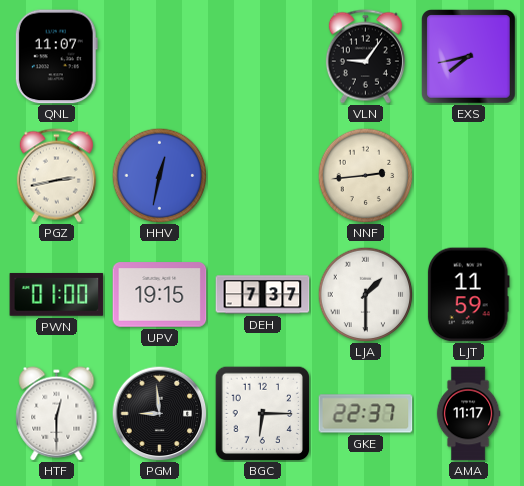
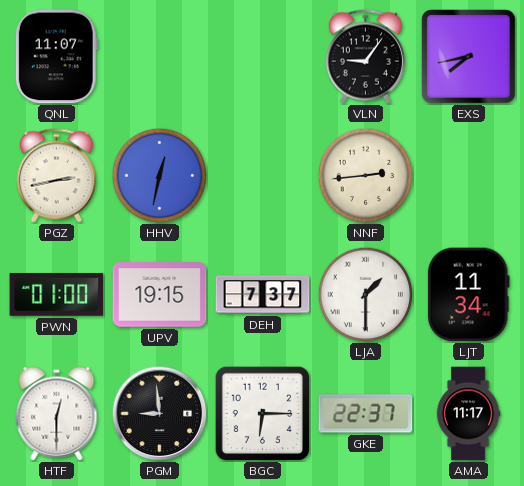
LJT: 11:59 -> 11:34
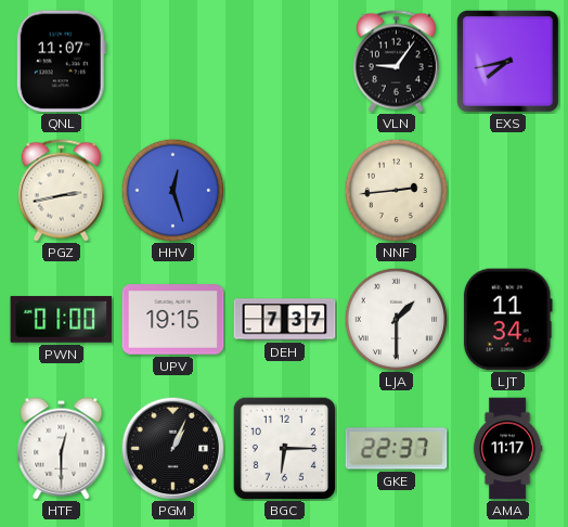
HHV: 12:32 -> 12:27
PGM: 8:59 -> 1:04
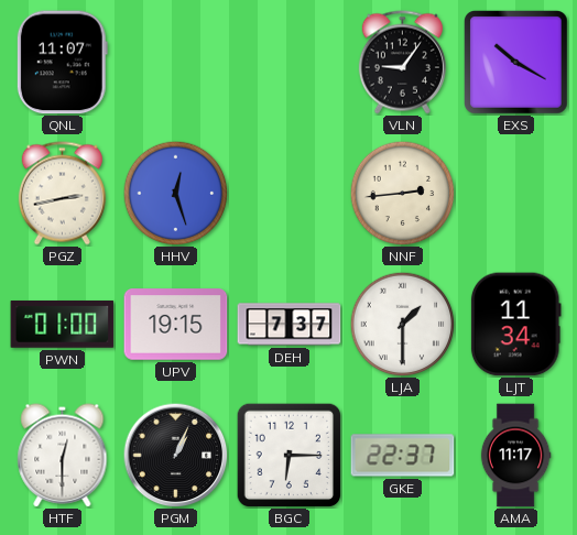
EXS: 7:43 -> 10:20
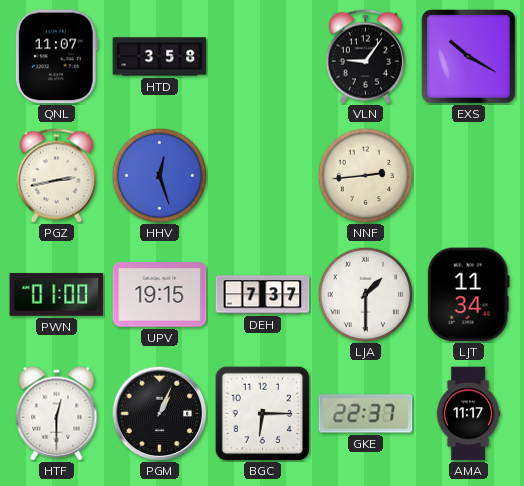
HTD: none -> 3:58
